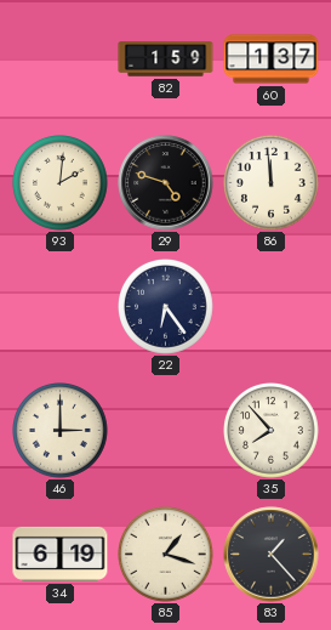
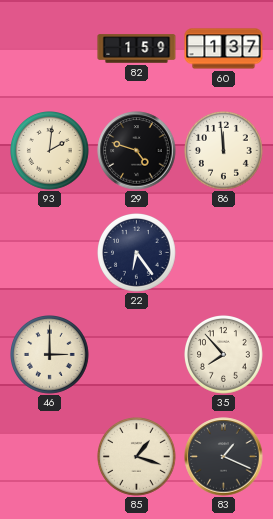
34: 6:19 -> none
83: 1:23 -> 1:19
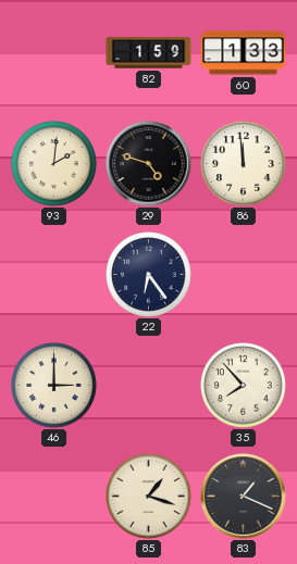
60: 1:37 -> 1:33
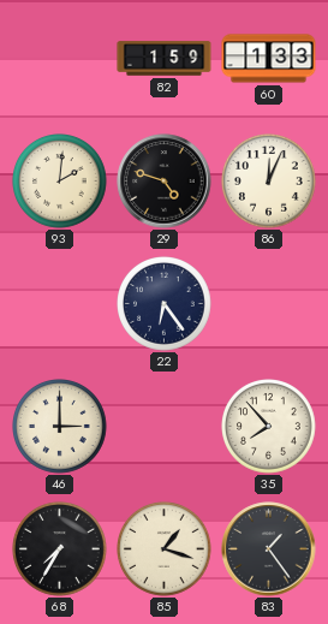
86: 11:59 -> 12:04
68: none -> 7:35
83: 1:19 -> 1:24
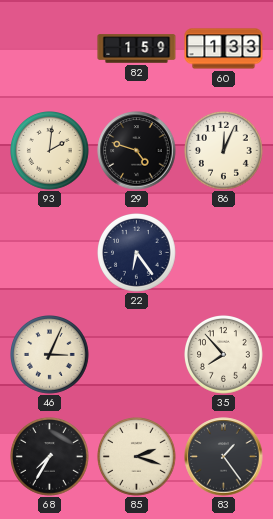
46: 3:00 -> 3:04
85: 1:18 -> 2:18
